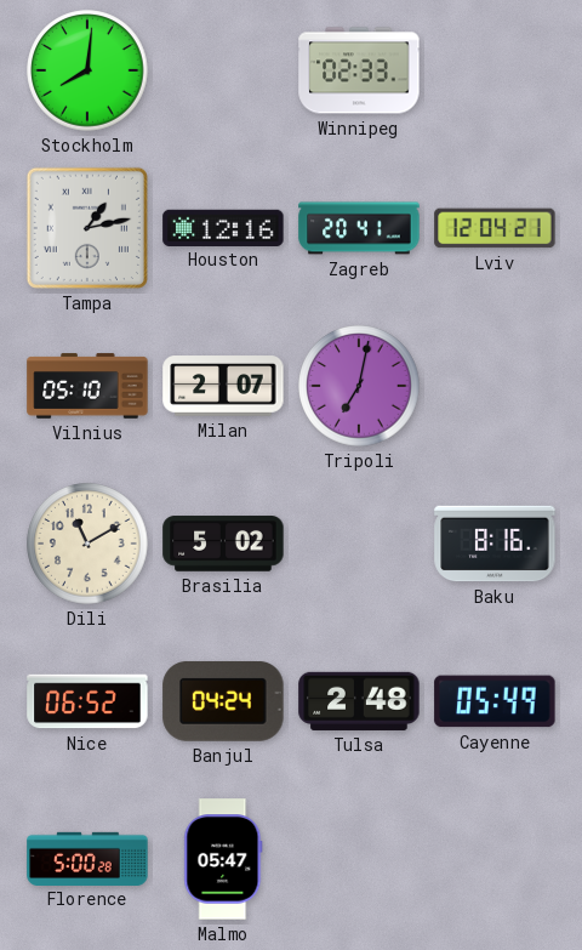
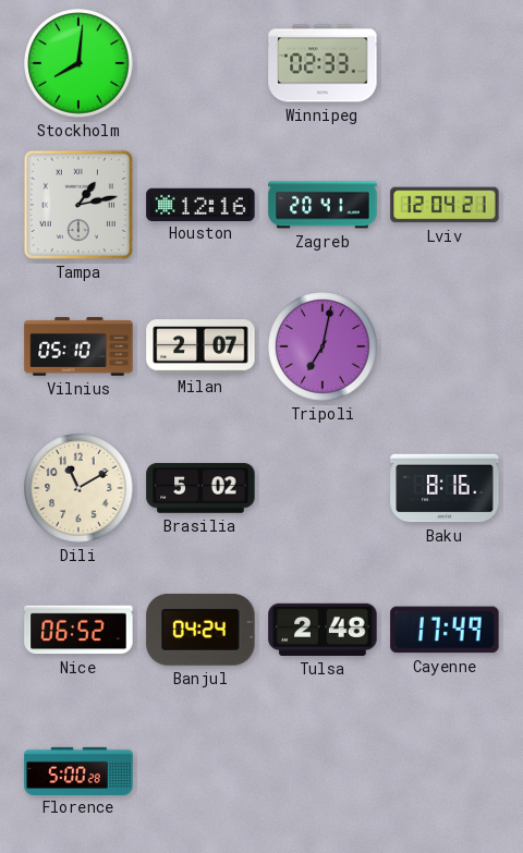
Cayenne: 05:49 -> 17:49
Malmo: 05:47 -> none
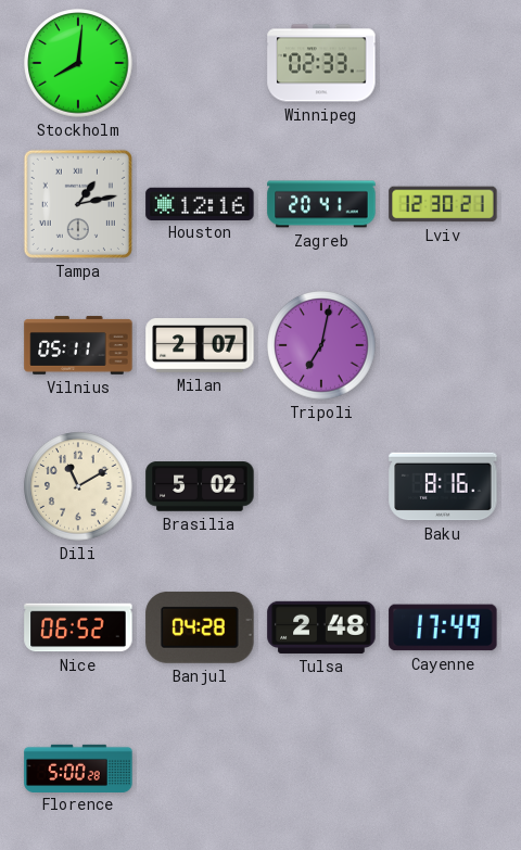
Lviv: 12:04 -> 12:30
Vilnius: 05:10 -> 05:11
Banjul: 04:24 -> 04:28
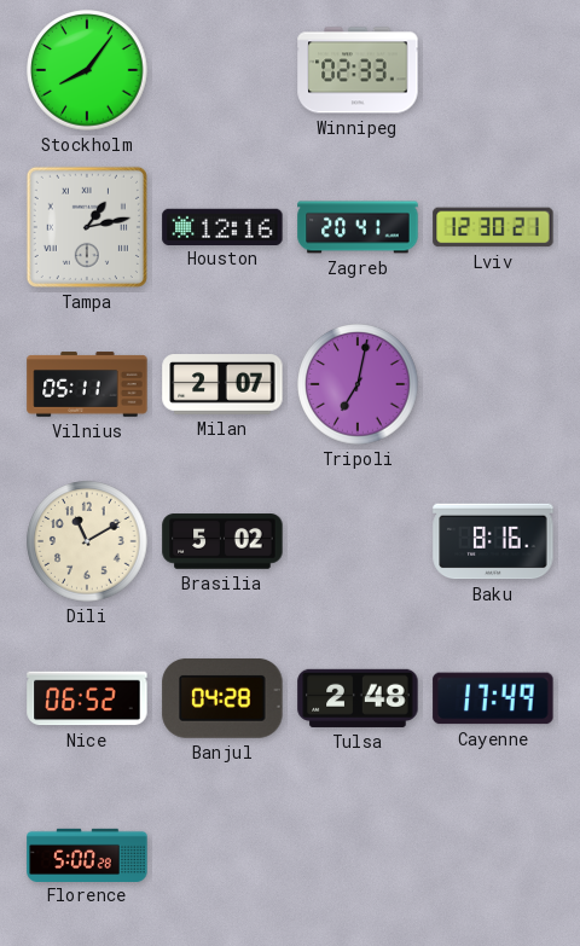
Stockholm: 8:01 -> 8:06
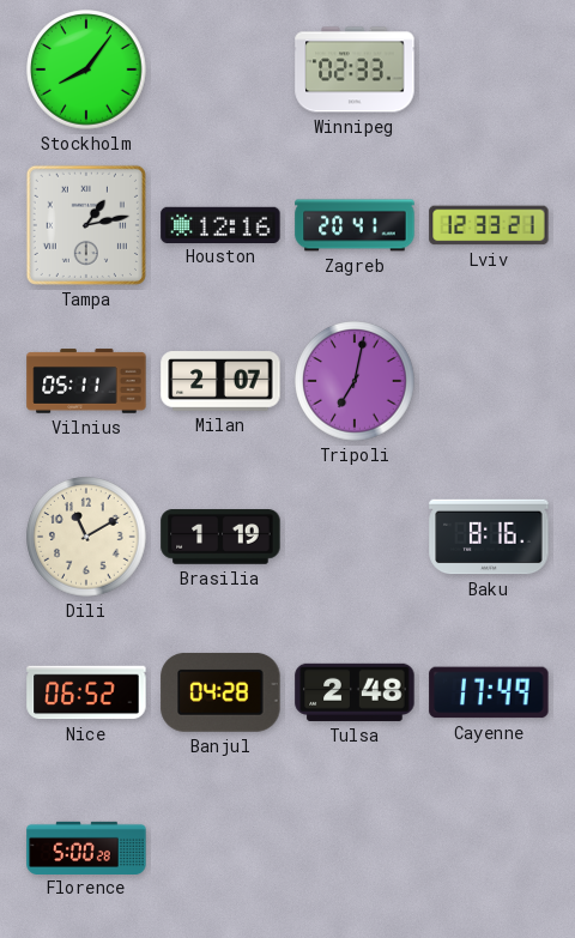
Lviv: 12:30 -> 12:33
Brasilia: 5:02 -> 1:19
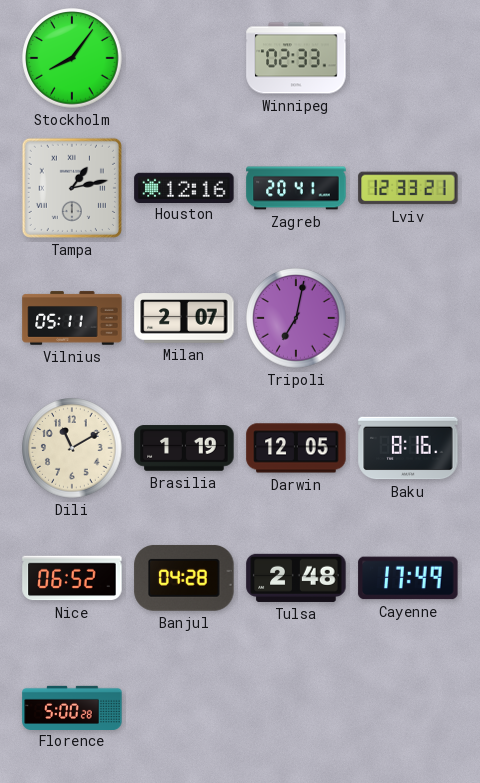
Darwin: none -> 12:05
